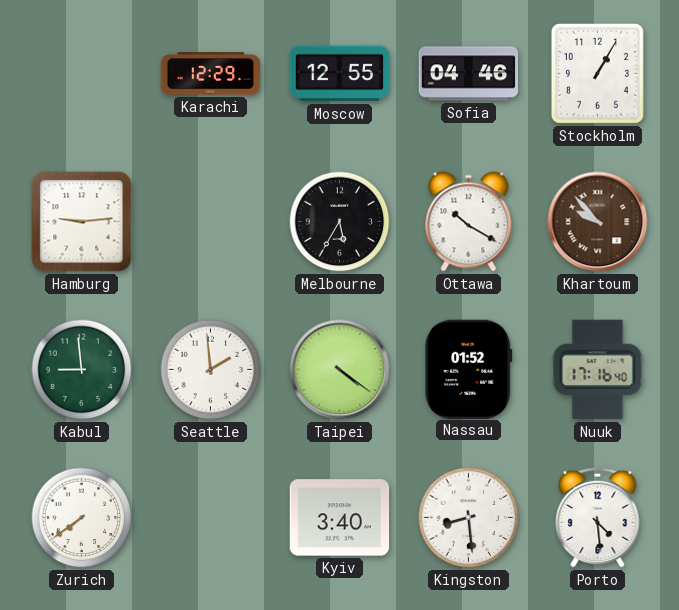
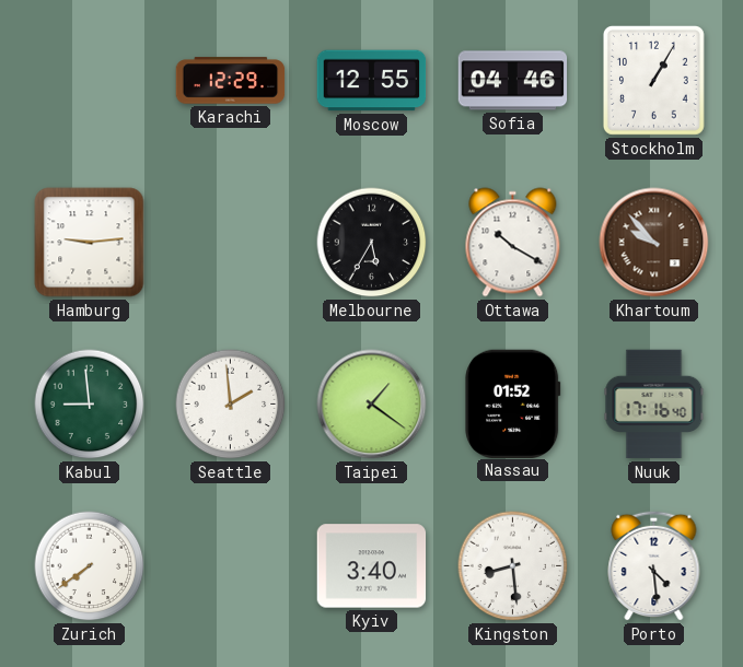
Taipei: 4:21 -> 1:21
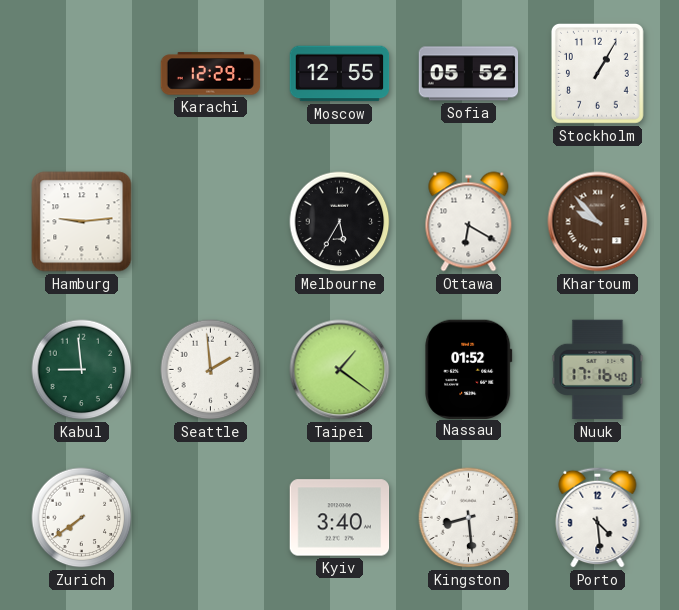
Sofia: 04:46 -> 05:52
Ottawa: 10:20 -> 6:20
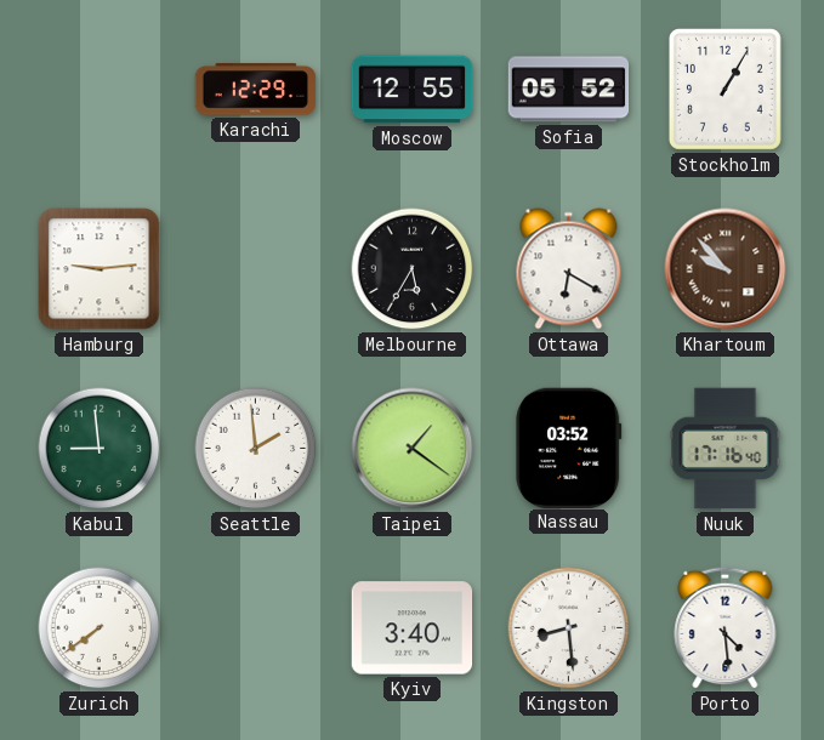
Nassau: 01:52 -> 03:52
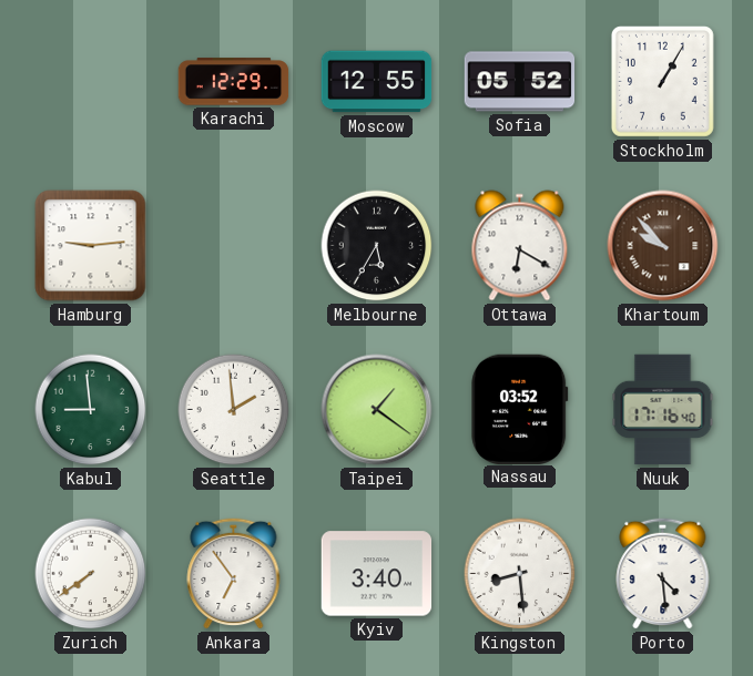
Ankara: none -> 6:54
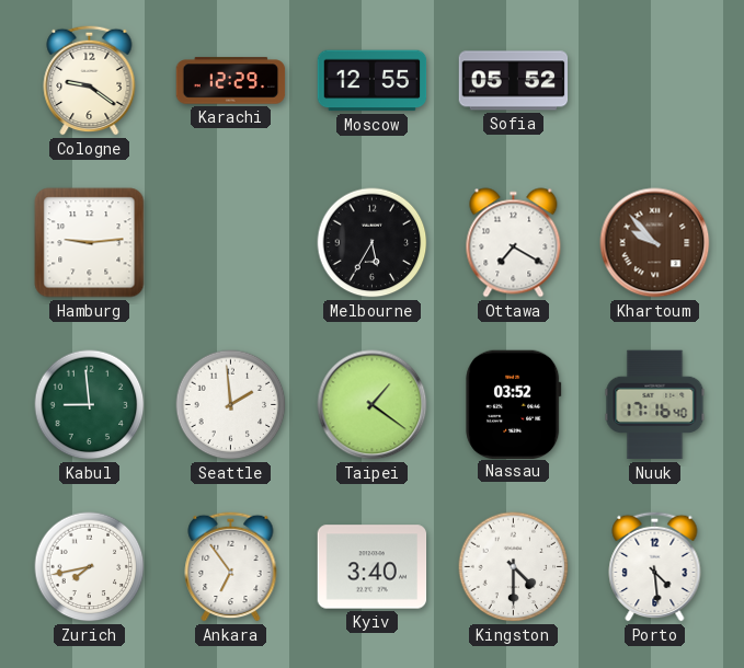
Cologne: none -> 9:21
Stockholm: 1:05 -> none
Ottawa: 6:20 -> 7:20
Zurich: 7:39 -> 7:43
Kingston: 8:29 -> 4:30
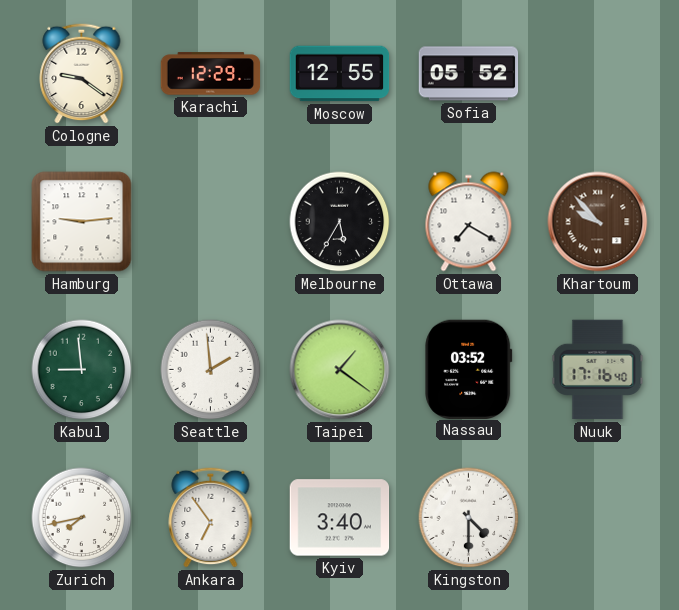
Porto: 4:29 -> none
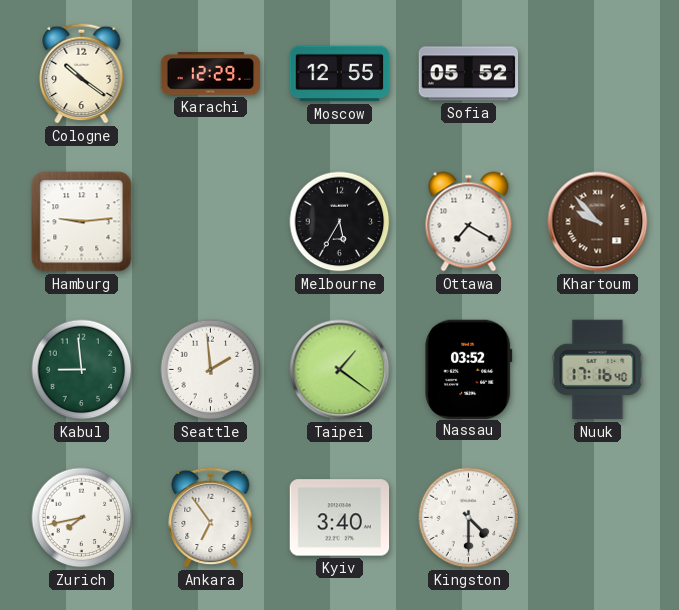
Cologne: 9:21 -> 10:21
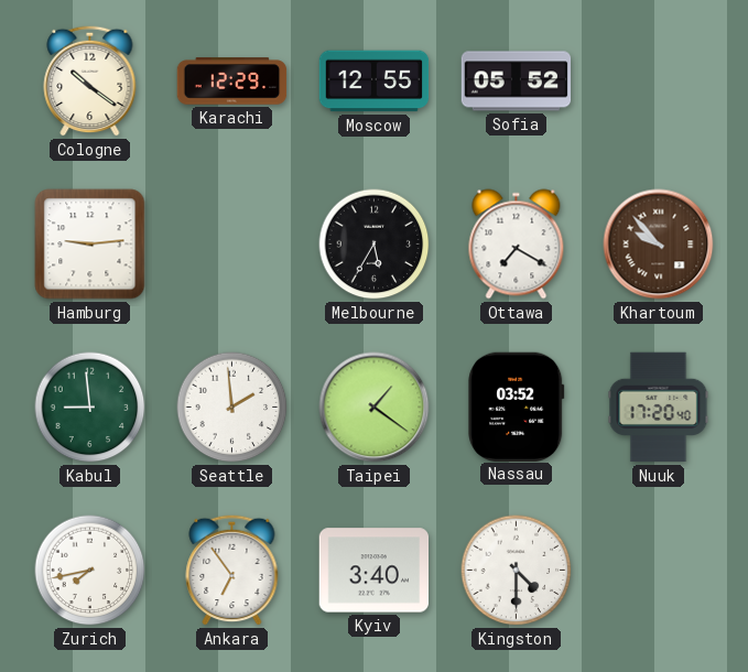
Nuuk: 17:16 -> 17:20
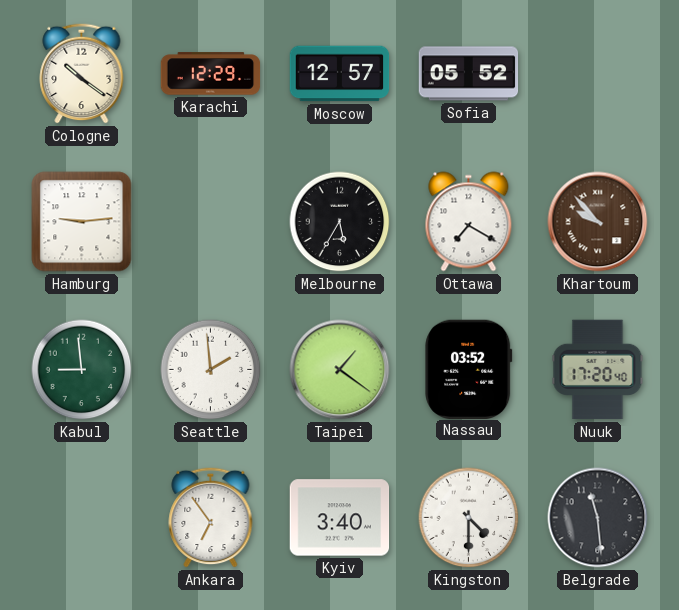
Moscow: 12:55 -> 12:57
Zurich: 7:43 -> none
Belgrade: none -> 11:29
